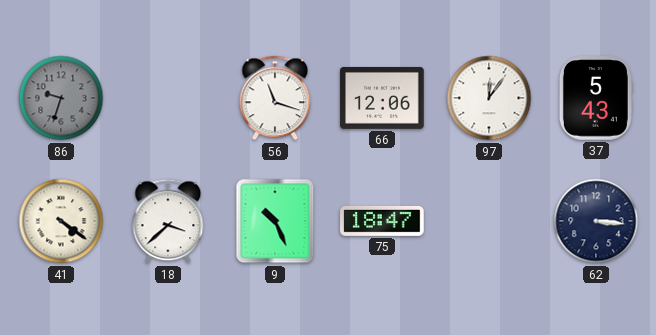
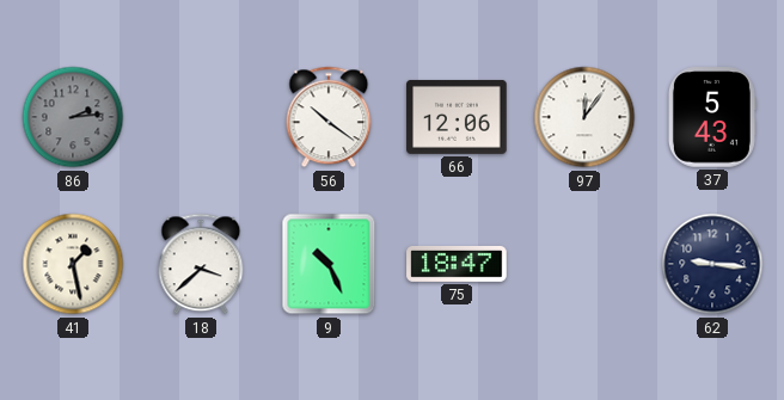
86: 9:33 -> 2:14
56: 11:18 -> 10:21
41: 4:21 -> 1:28
62: 3:16 -> 9:16
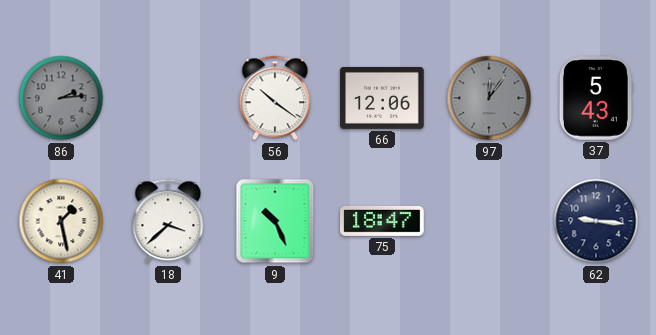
97 dial: white -> grey
